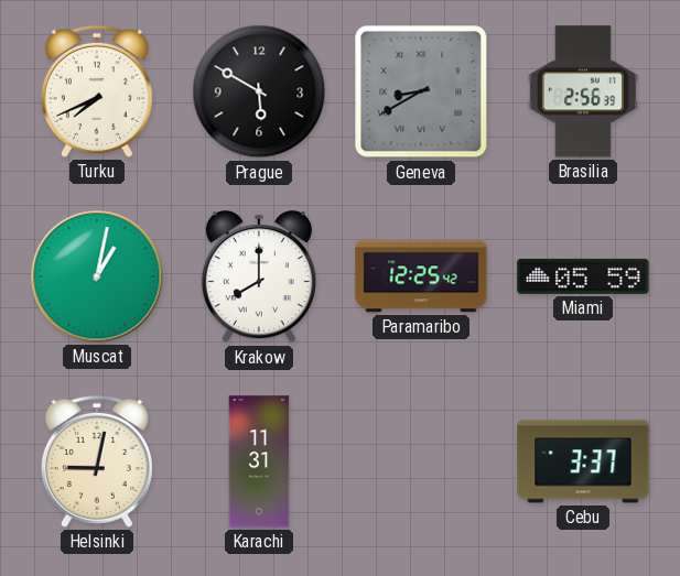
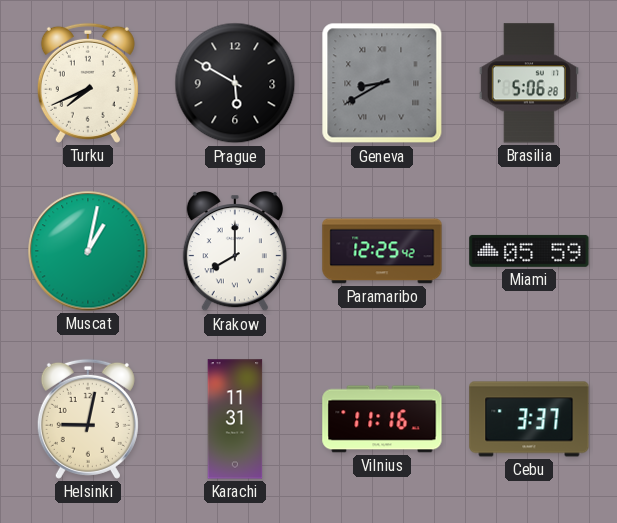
Brasilia: 2:56 -> 5:06
Vilnius: none -> 11:16
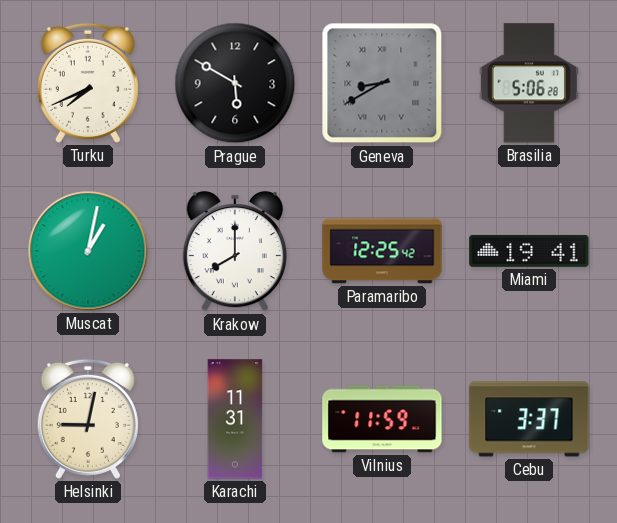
Miami: 05:59 -> 19:41
Vilnius: 11:16 -> 11:59
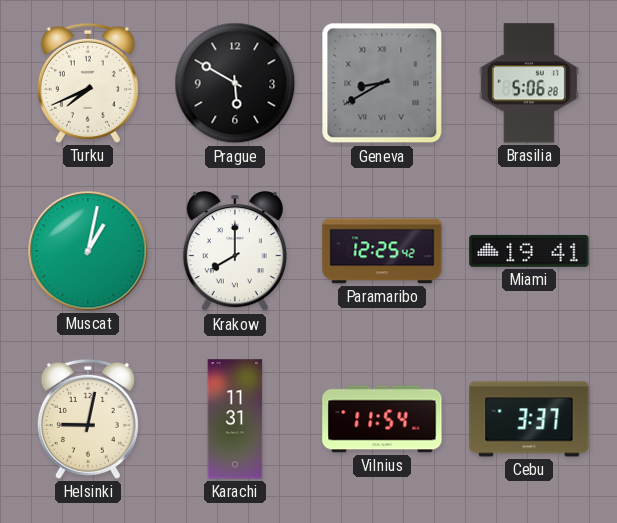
Vilnius: 11:59 -> 11:54
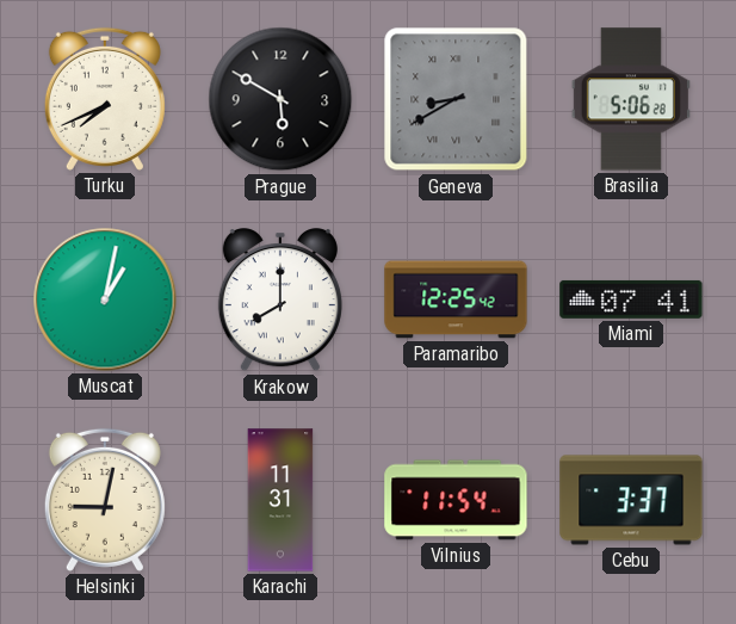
Miami: 19:41 -> 07:41
